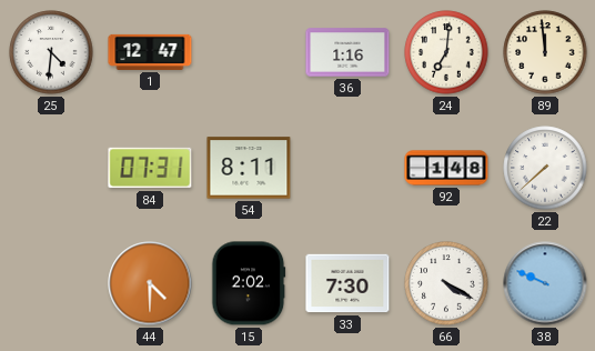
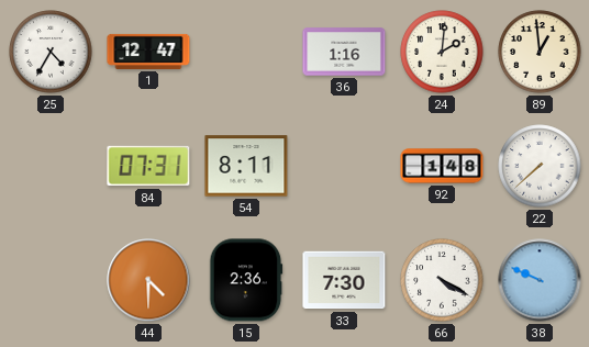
25: 4:31 -> 4:35
24: 7:01 -> 2:01
89: 11:59 -> 12:59
15: 2:02 -> 2:36
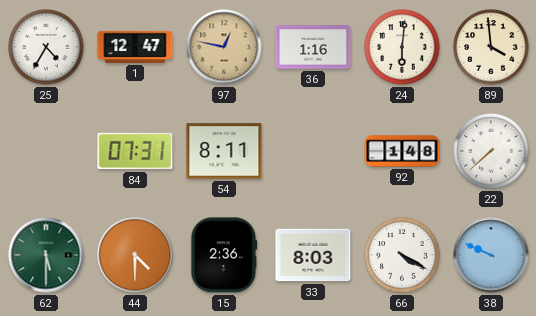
97: none -> 12:47
24: 2:01 -> 6:01
89: 12:59 -> 3:59
62: none -> 5:30
33: 7:30 -> 8:03
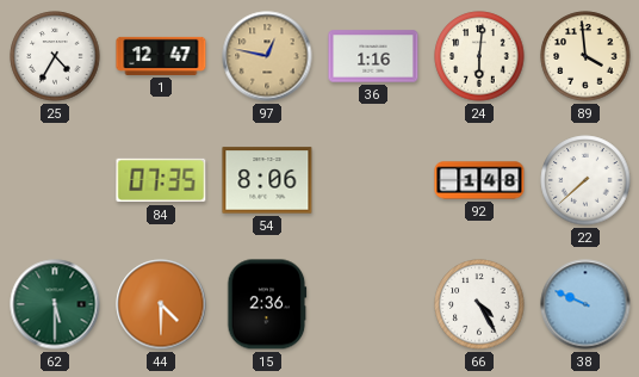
84: 07:31 -> 07:35
54: 8:11 -> 8:06
33: 8:03 -> none
66: 4:20 -> 4:25
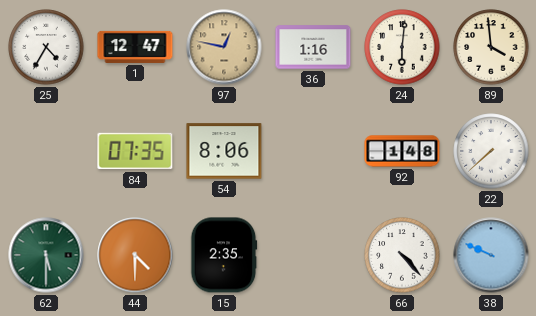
15: 2:36 -> 2:35
66: 4:25 -> 4:23
